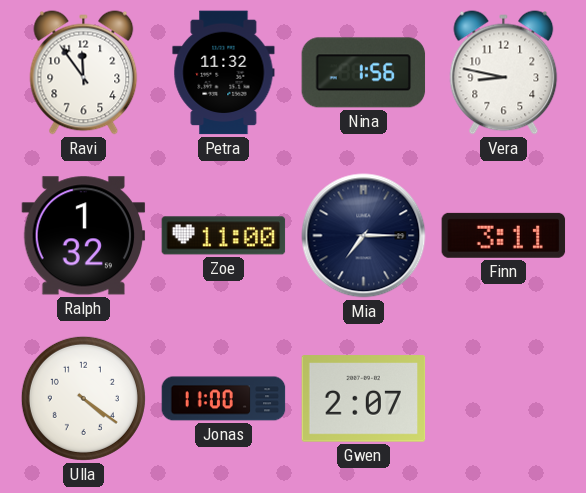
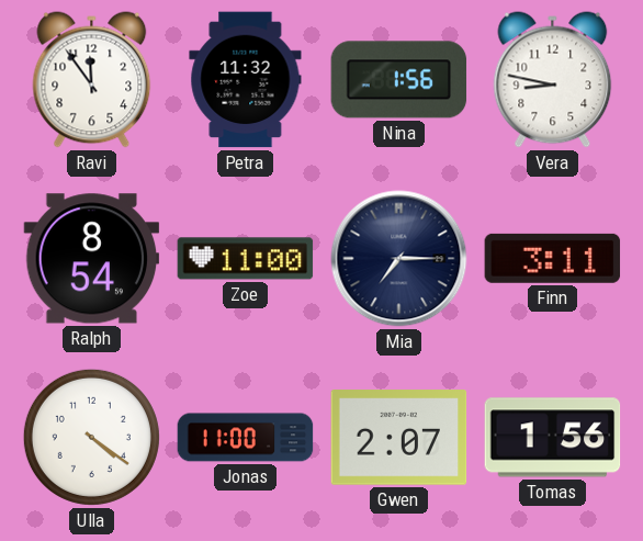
Ralph: 1:32 -> 8:54
Tomas: none -> 1:56
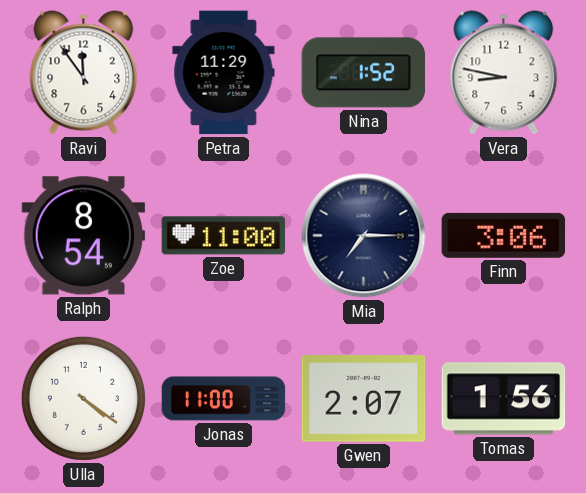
Petra: 11:32 -> 11:29
Nina: 1:56 -> 1:52
Finn: 3:11 -> 3:06
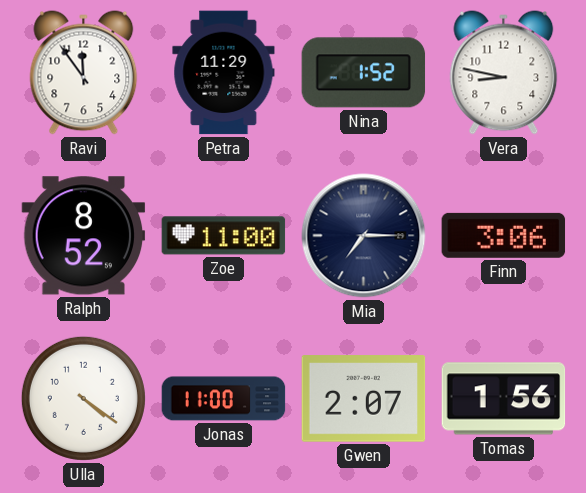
Ralph: 8:54 -> 8:52
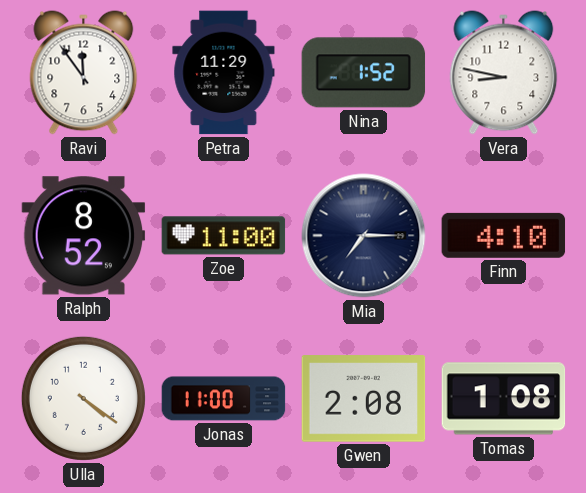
Finn: 3:06 -> 4:10
Gwen: 2:07 -> 2:08
Tomas: 1:56 -> 1:08
